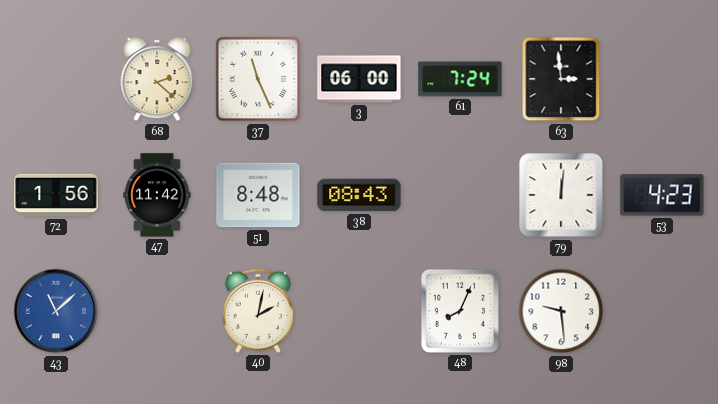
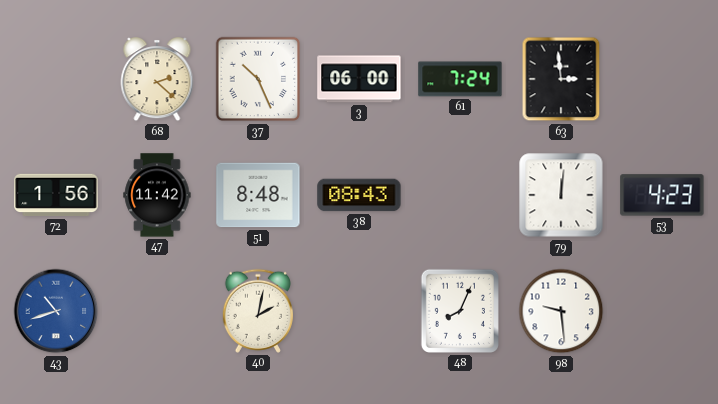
37: 11:26 -> 10:26
43: 11:08 -> 10:42
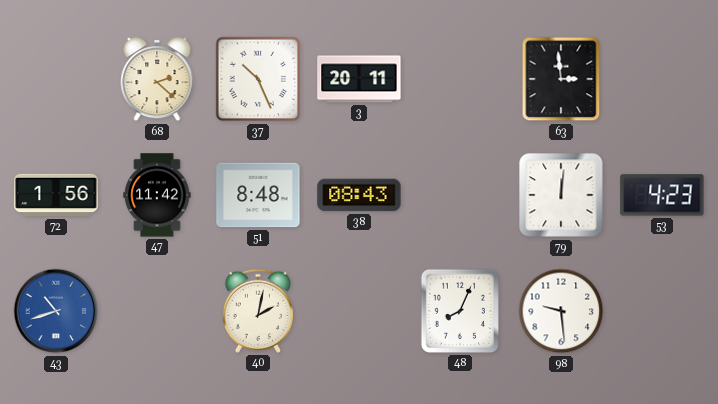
3: 06:00 -> 20:11
61: 7:24 -> none
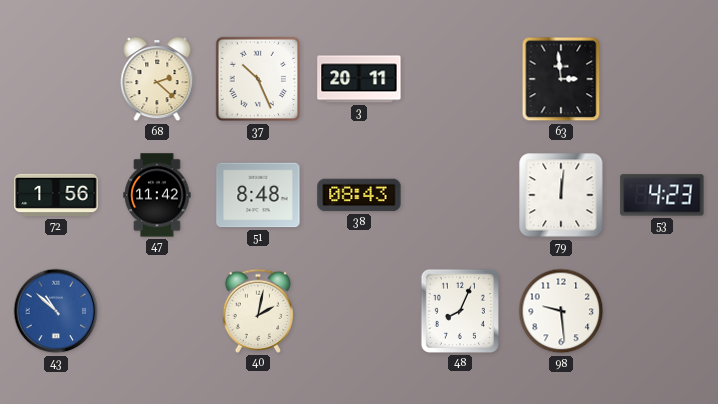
43: 10:42 -> 10:52
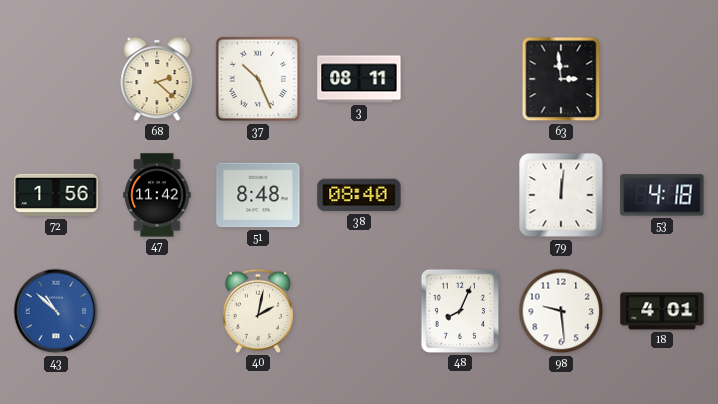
3: 20:11 -> 08:11
38: 08:43 -> 08:40
53: 4:23 -> 4:18
18: none -> 4:01
